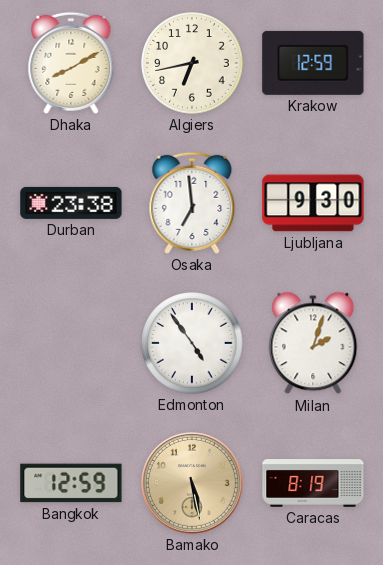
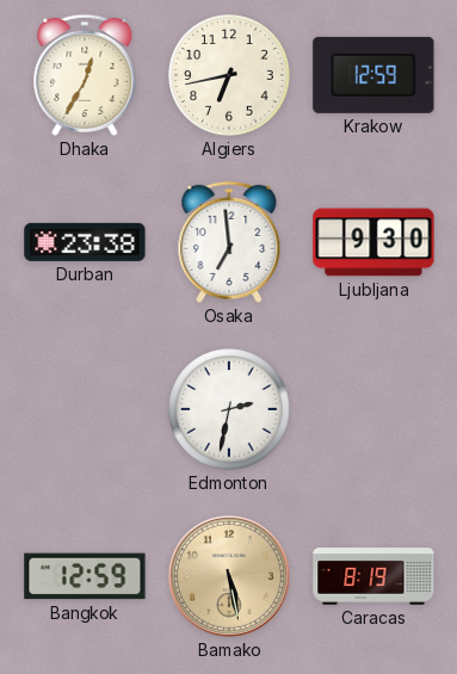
Dhaka: 8:10 -> 12:35
Edmonton: 4:54 -> 2:32
Milan: 2:03 -> none
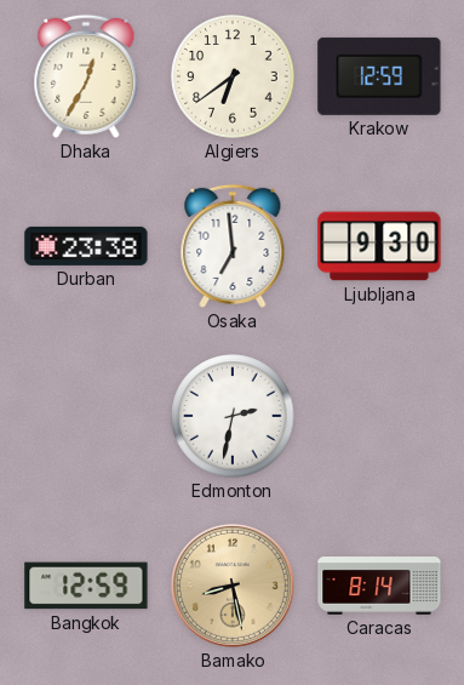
Algiers: 6:43 -> 6:39
Bamako: 5:28 -> 8:28
Caracas: 8:19 -> 8:14
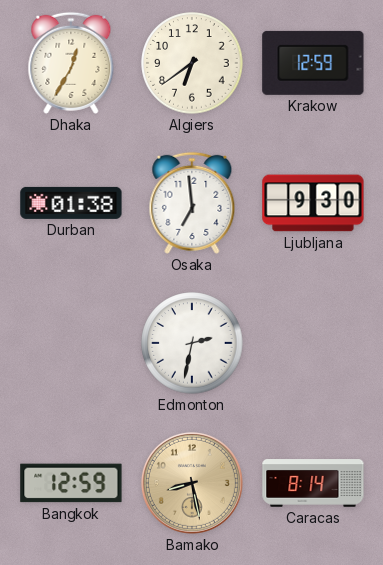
Durban: 23:38 -> 01:38
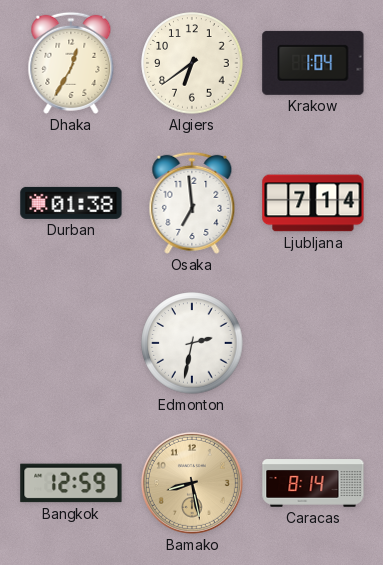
Krakow: 12:59 -> 1:04
Ljubljana: 9:30 -> 7:14
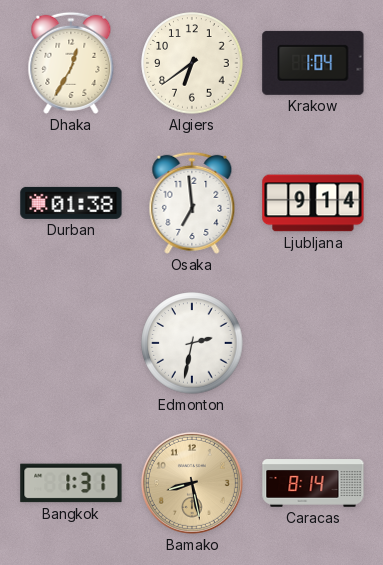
Ljubljana: 7:14 -> 9:14
Bangkok: 12:59 -> 1:31
